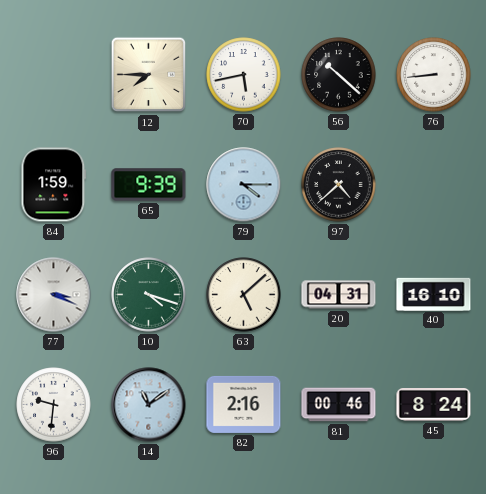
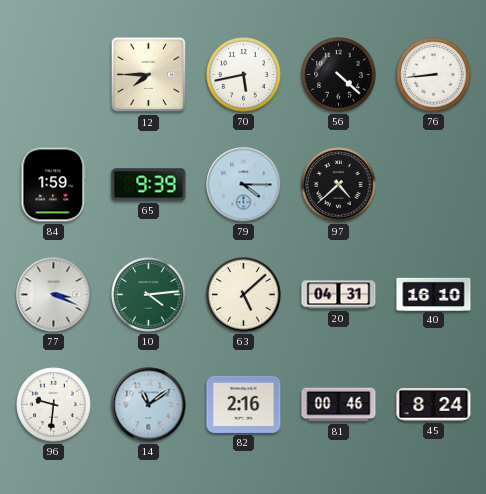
56: 10:22 -> 4:22
10: 4:18 -> 4:14
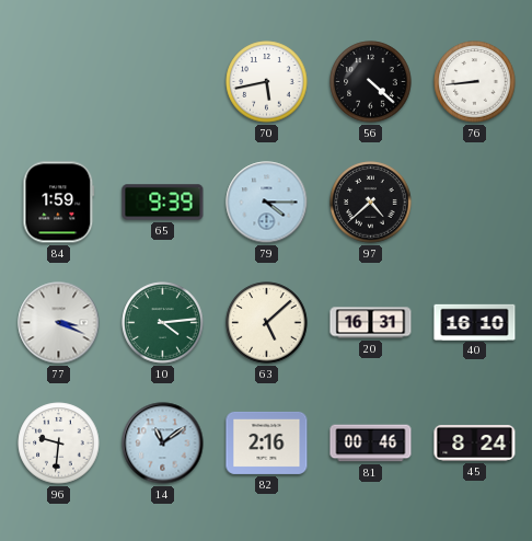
12: 7:45 -> none
20: 04:31 -> 16:31
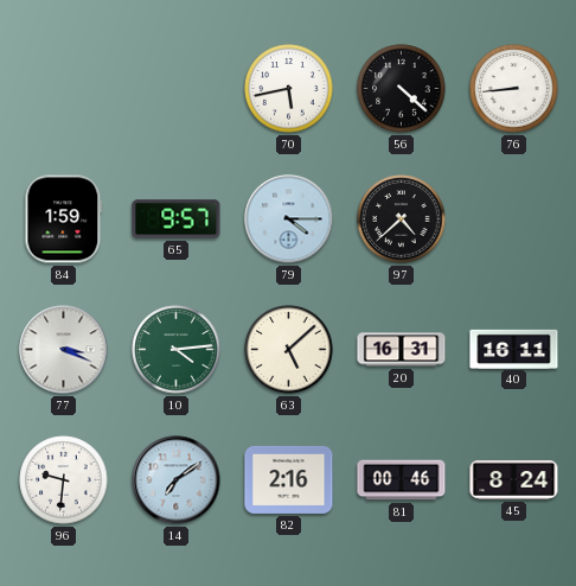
65: 9:39 -> 9:57
40: 16:10 -> 16:11
14: 11:09 -> 7:09
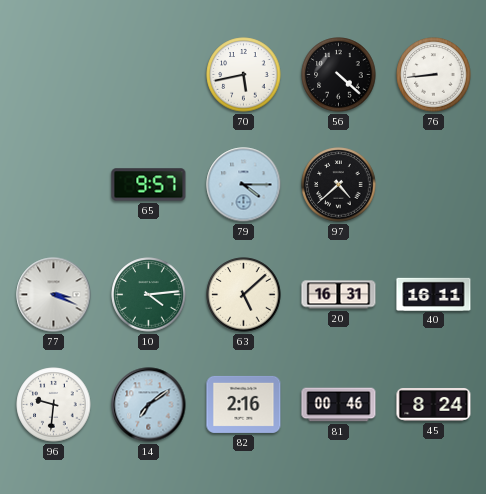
84: 1:59 -> none
